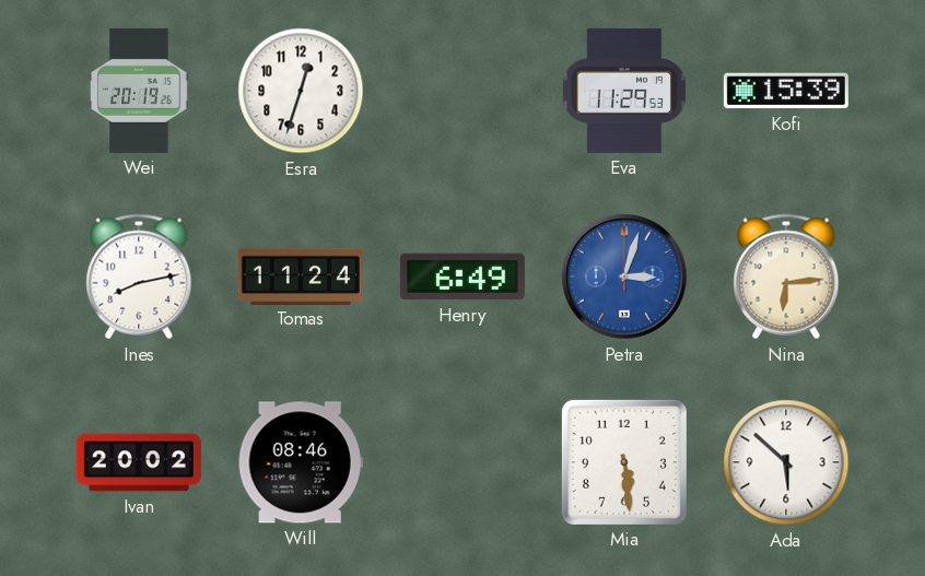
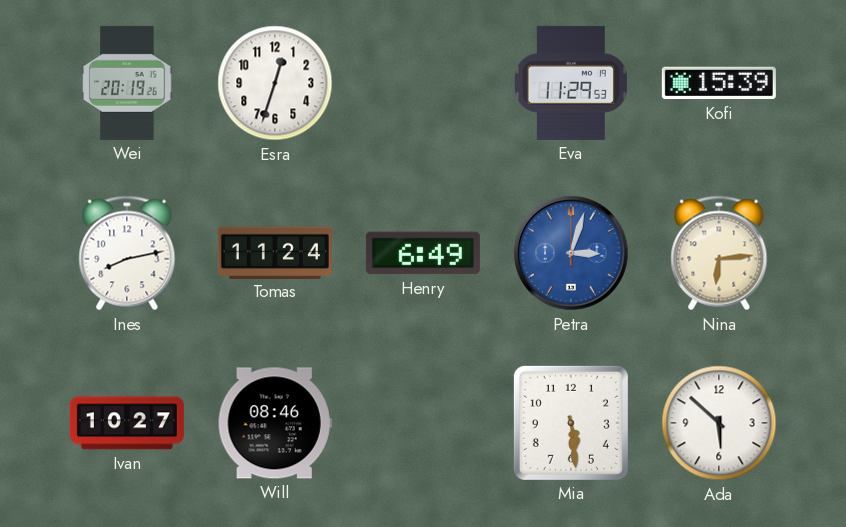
Ivan: 20:02 -> 10:27
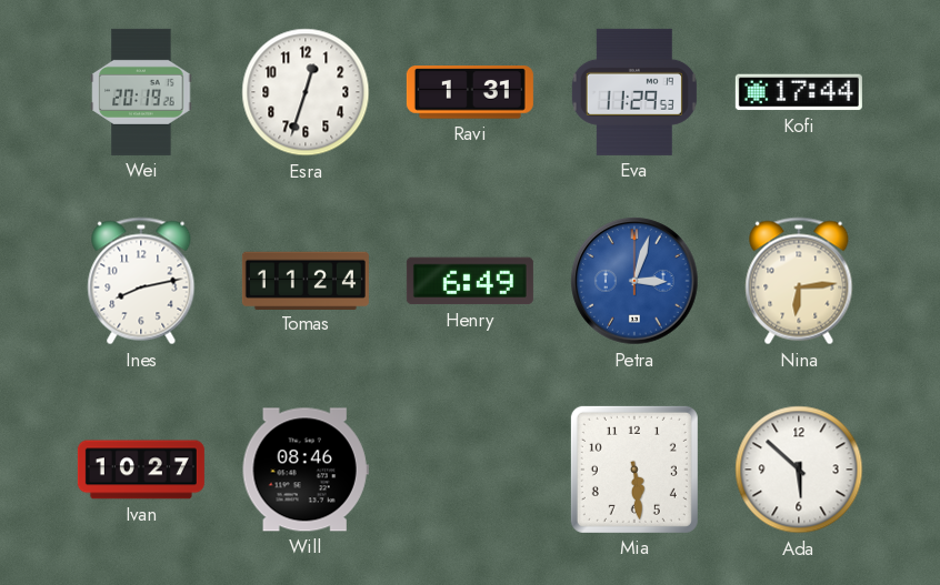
Ravi: none -> 1:31
Kofi: 15:39 -> 17:44
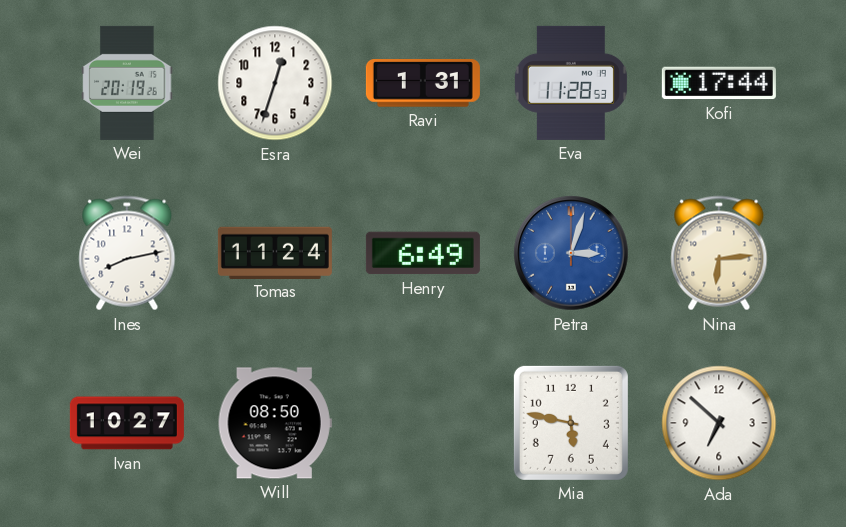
Eva: 11:29 -> 11:28
Will: 08:46 -> 08:50
Mia: 5:29 -> 5:47
Ada: 5:52 -> 6:52
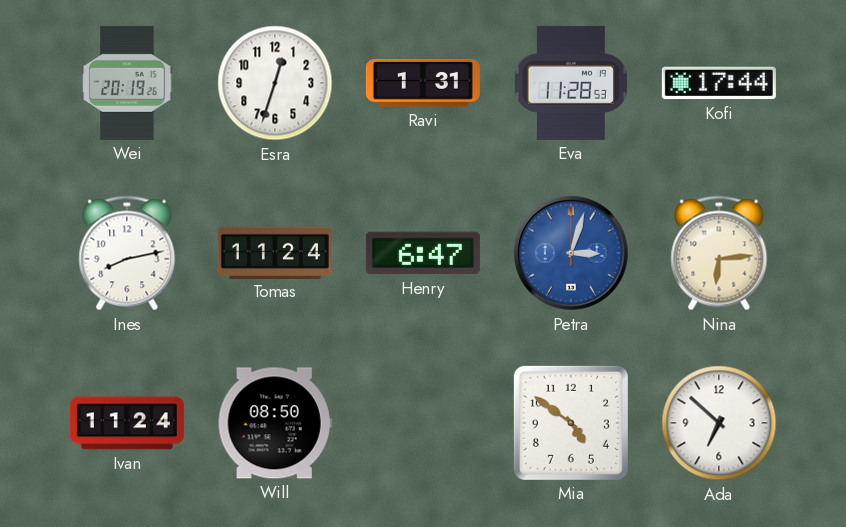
Henry: 6:49 -> 6:47
Ivan: 10:27 -> 11:24
Mia: 5:47 -> 4:51
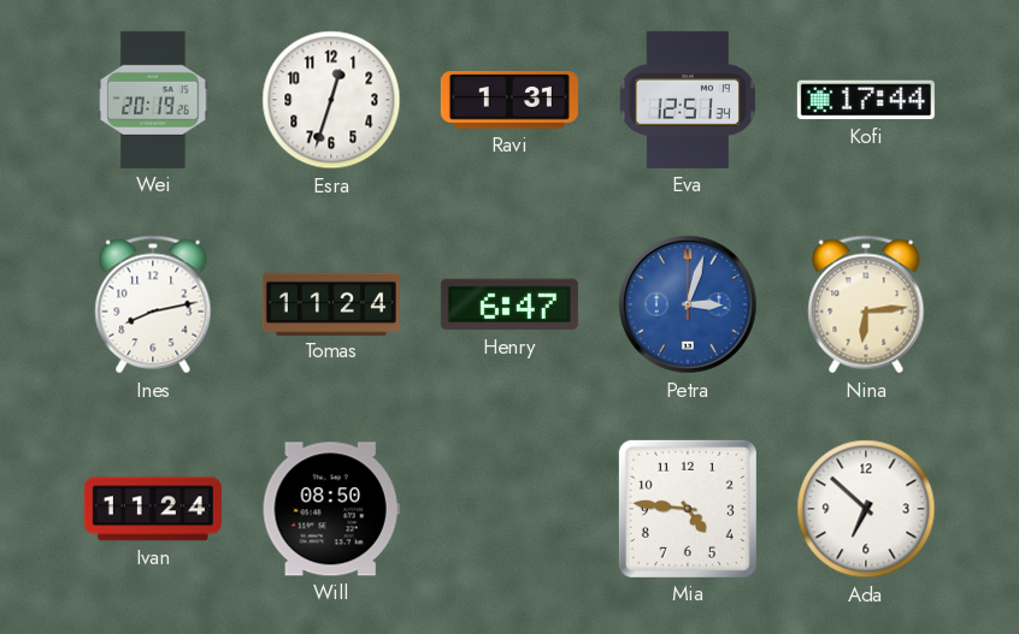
Eva: 11:28 -> 12:51
Mia: 4:51 -> 4:46
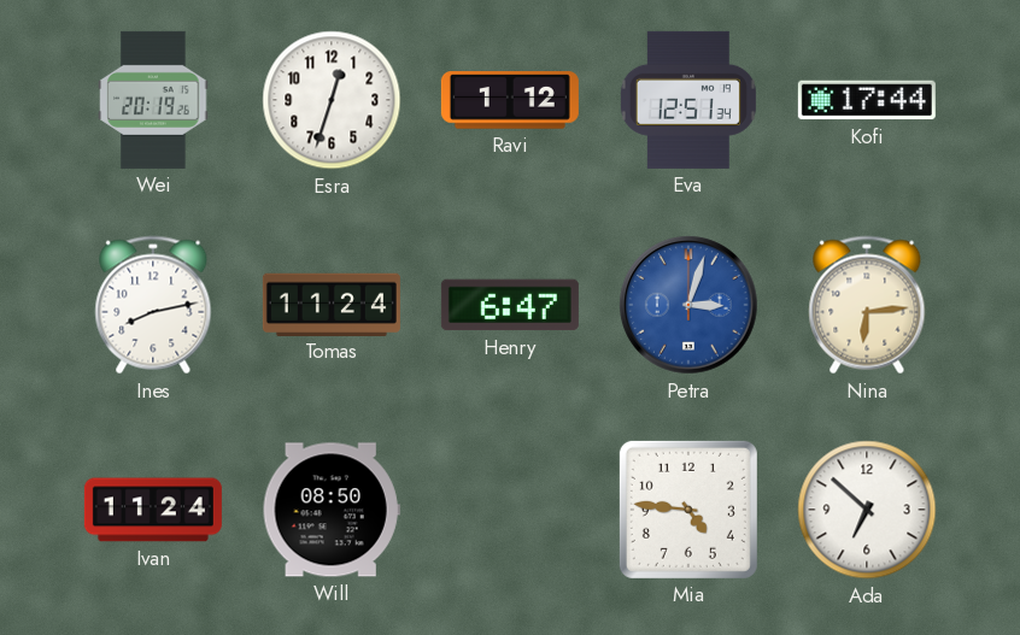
Ravi: 1:31 -> 1:12
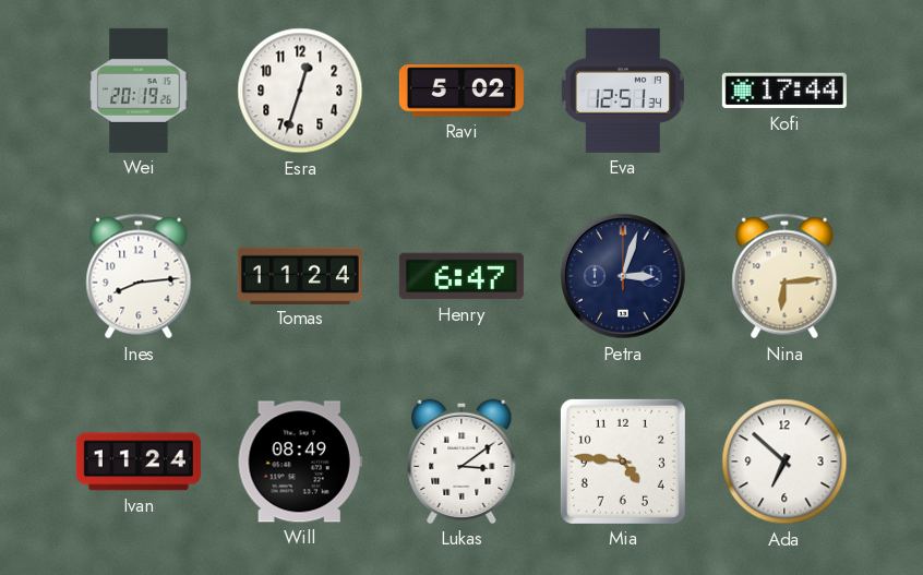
Ravi: 1:12 -> 5:02
Ines: 8:13 -> 8:14
Petra dial: blue -> navy
Will: 08:50 -> 08:49
Lukas: none -> 3:09
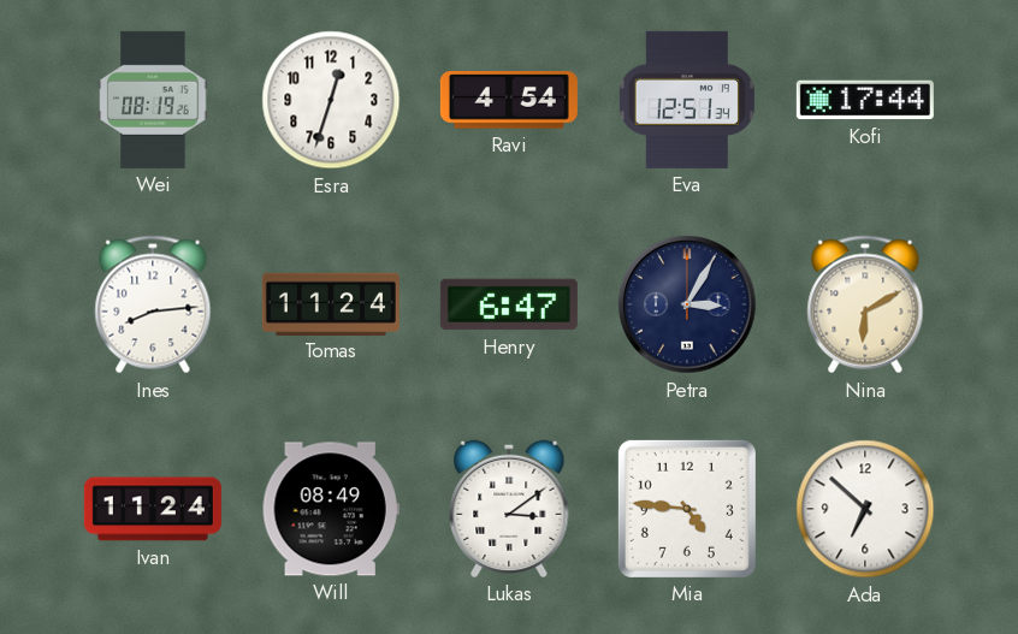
Wei: 20:19 -> 08:19
Ravi: 5:02 -> 4:54
Petra: 3:03 -> 3:05
Nina: 6:14 -> 6:10
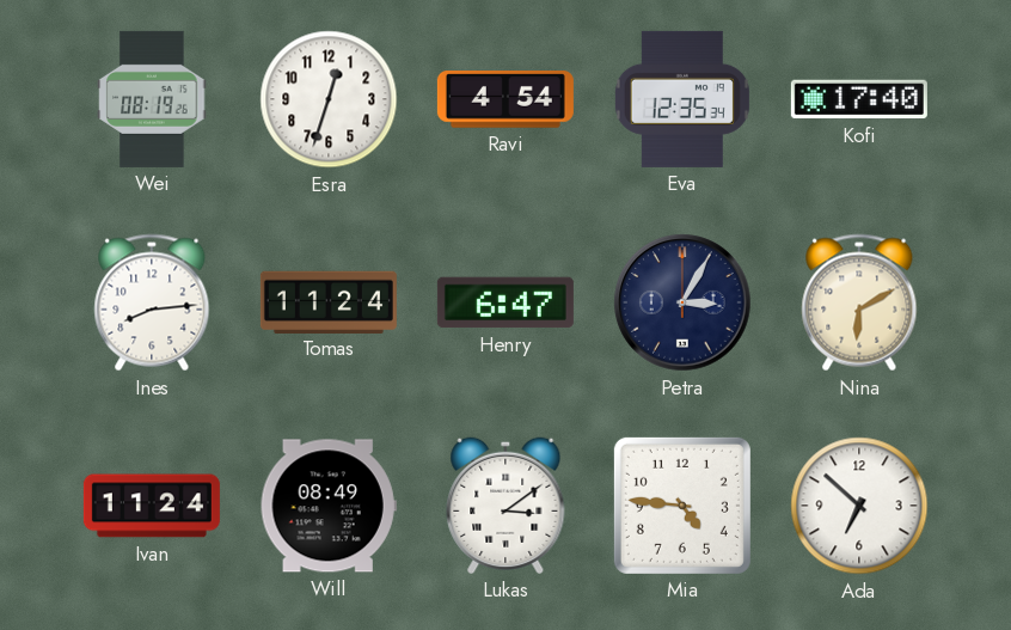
Eva: 12:51 -> 12:35
Kofi: 17:44 -> 17:40
